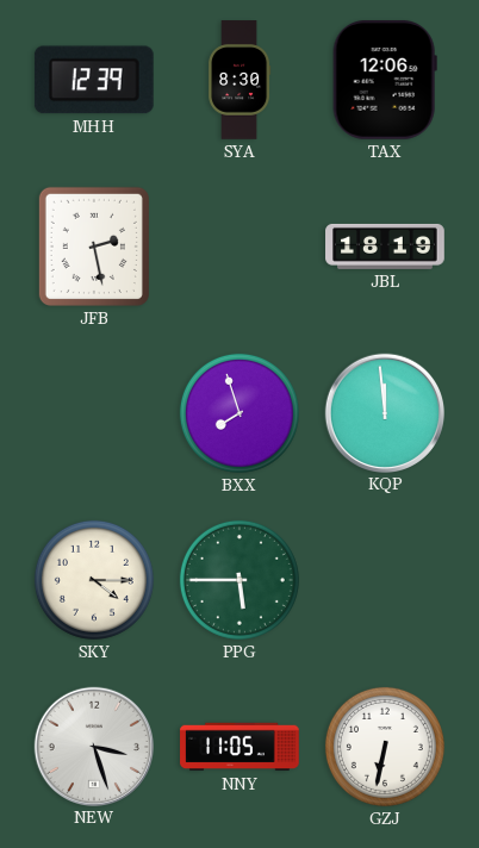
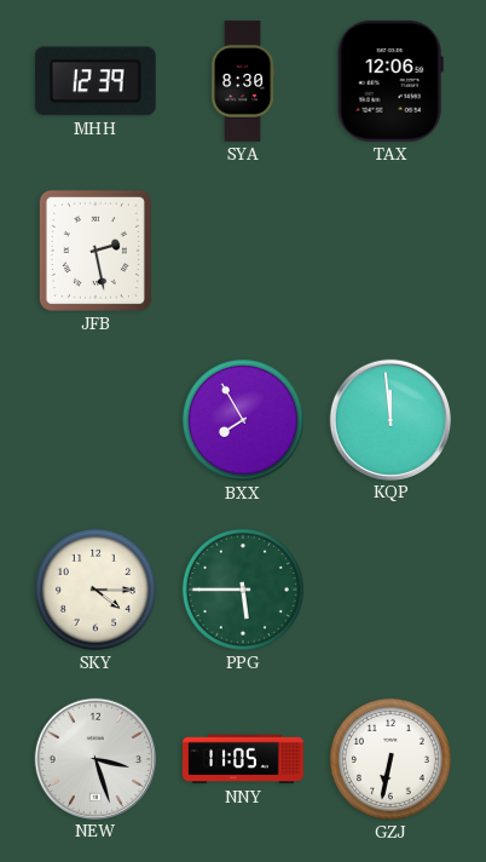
JBL: 18:19 -> none
BXX: 7:57 -> 7:55
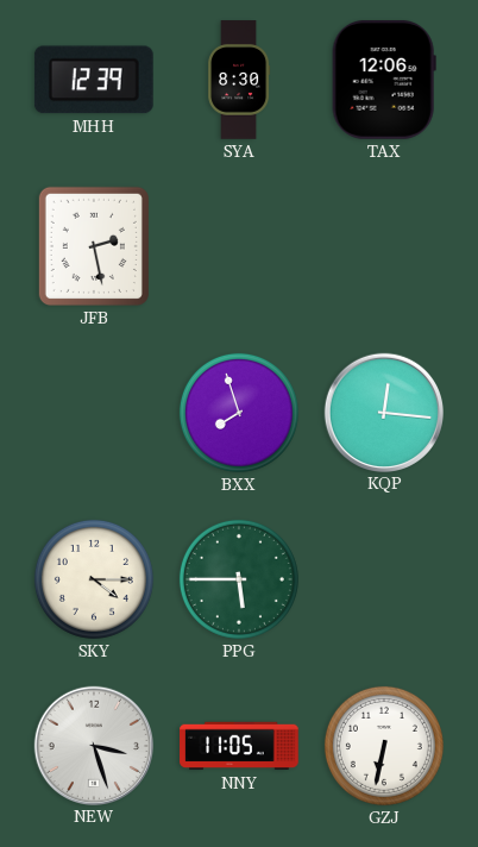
BXX: 7:55 -> 7:57
KQP: 11:59 -> 12:16
